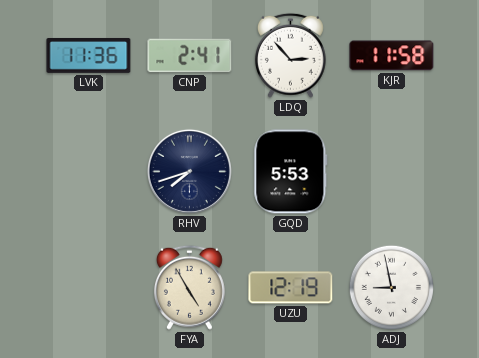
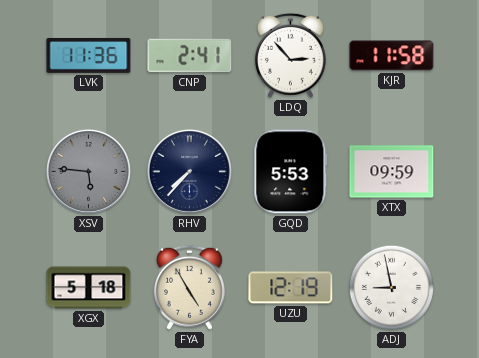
XSV: none -> 5:46
RHV: 7:42 -> 7:37
XTX: none -> 09:59
XGX: none -> 5:18
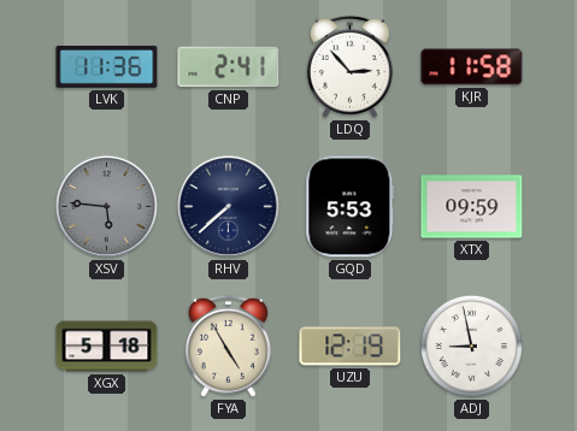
RHV: 7:37 -> 7:38
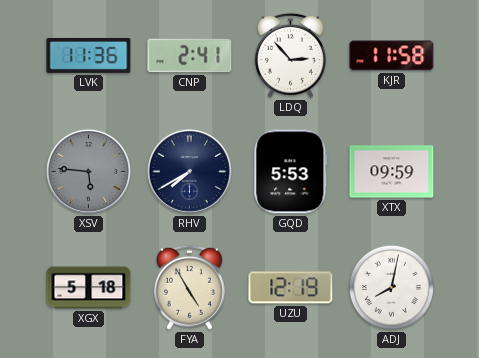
RHV: 7:38 -> 7:40
ADJ: 8:58 -> 8:02
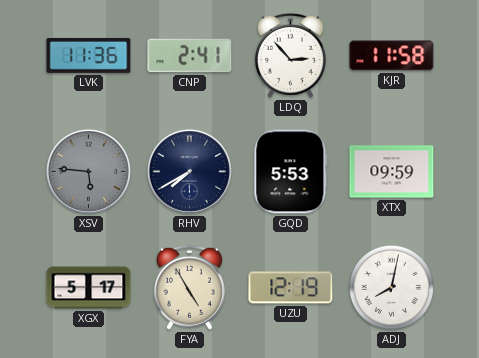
XGX: 5:18 -> 5:17
